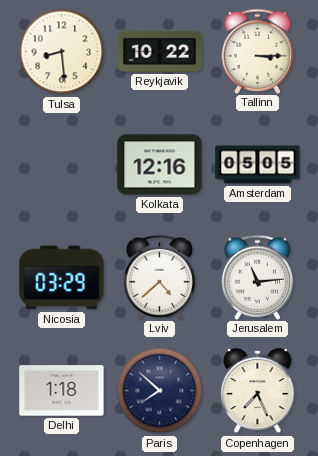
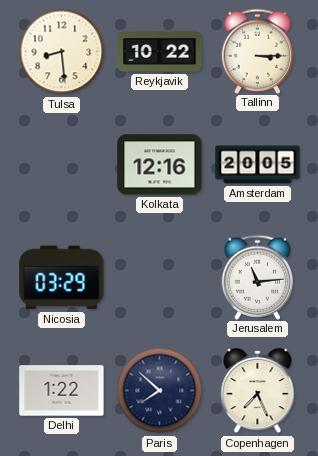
Amsterdam: 05:05 -> 20:05
Lviv: 4:38 -> none
Delhi: 1:18 -> 1:22
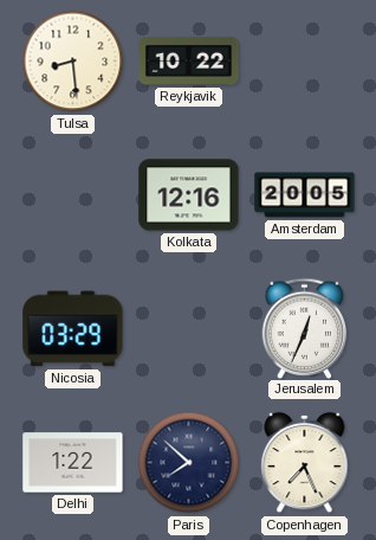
Tallinn: 3:15 -> none
Jerusalem: 11:14 -> 12:34
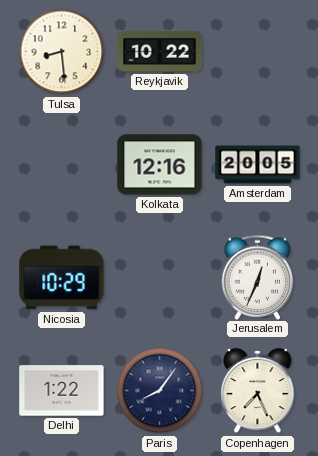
Nicosia: 03:29 -> 10:29
Paris: 7:52 -> 8:06
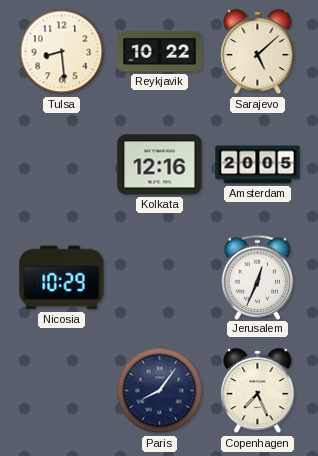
Sarajevo: none -> 5:08
Delhi: 1:22 -> none
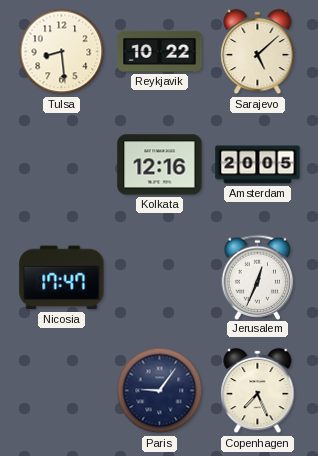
Nicosia: 10:29 -> 17:47
Paris: 8:06 -> 9:06
